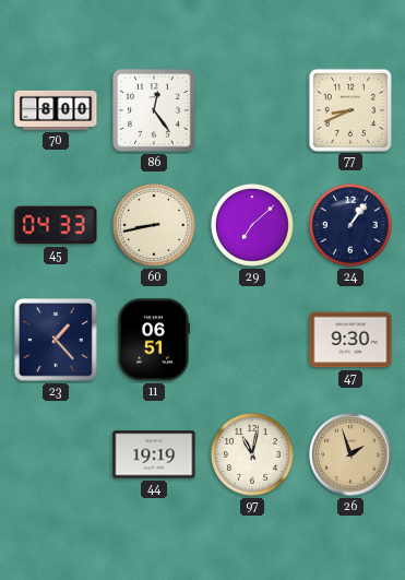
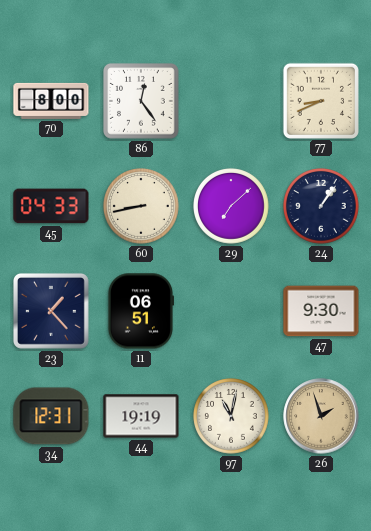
34: none -> 12:31
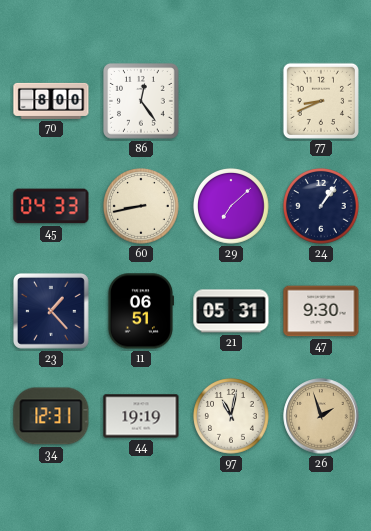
21: none -> 05:31
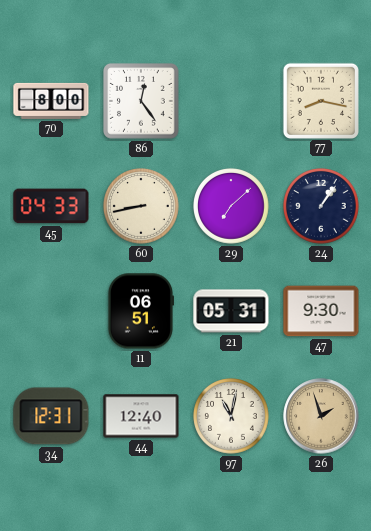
77: 8:41 -> 8:17
23: 1:23 -> none
44: 19:19 -> 12:40
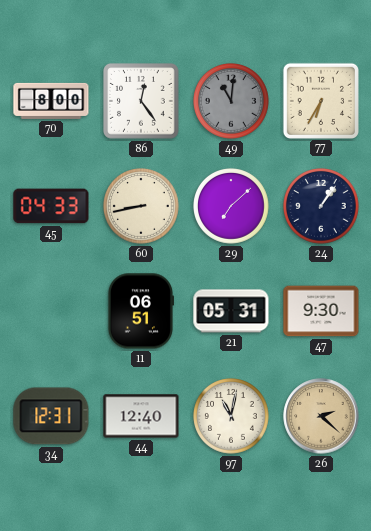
49: none -> 11:01
77: 8:17 -> 6:35
26: 1:57 -> 2:22
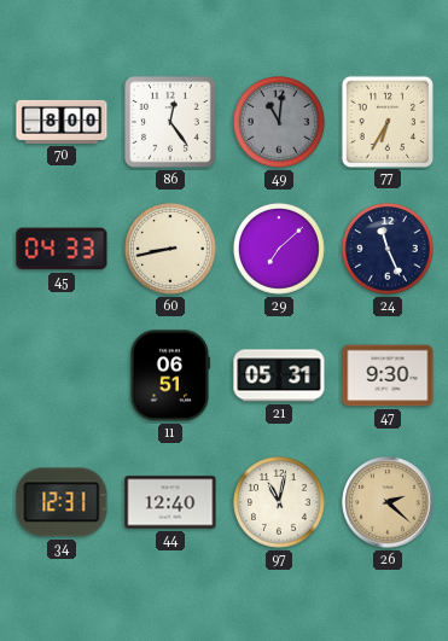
24: 1:06 -> 11:26
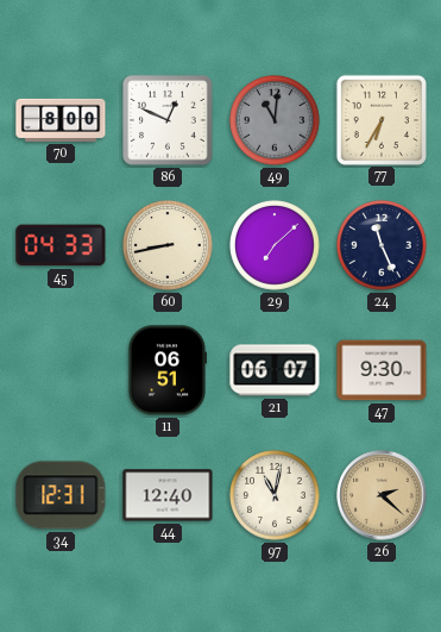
86: 12:24 -> 12:49
21: 05:31 -> 06:07
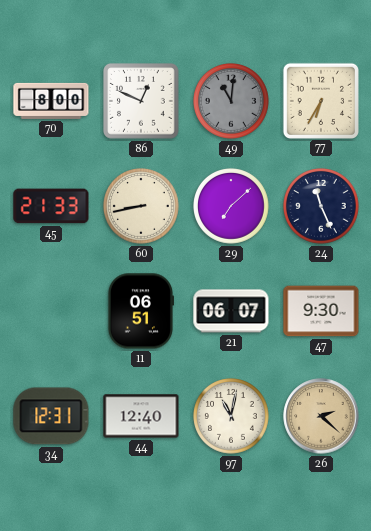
45: 04:33 -> 21:33
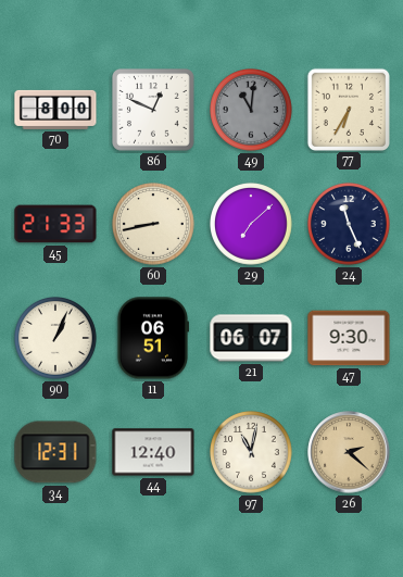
90: none -> 1:04
